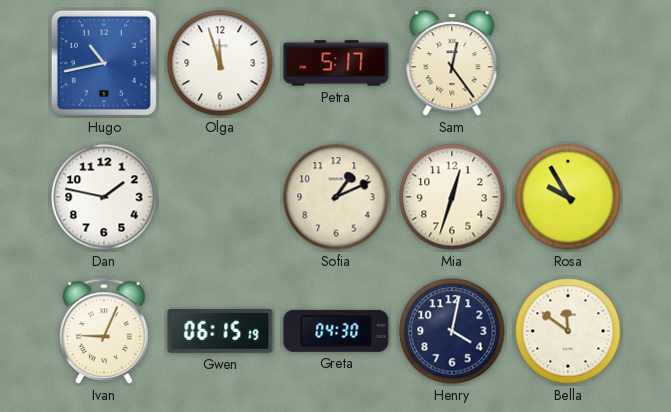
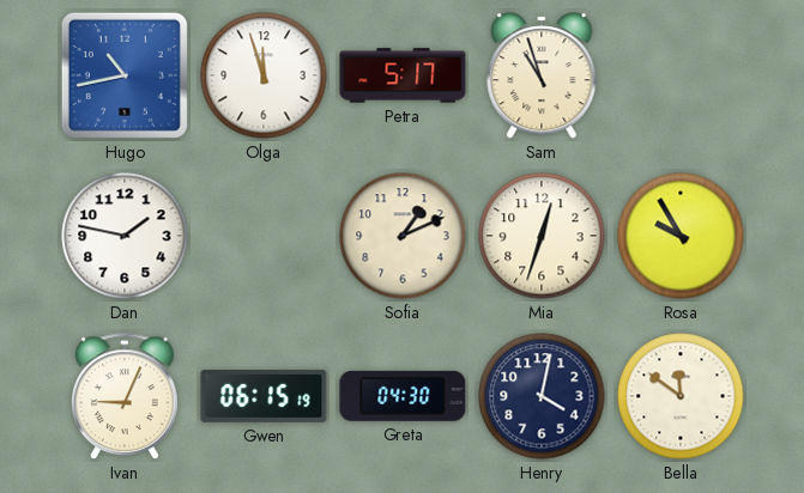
Sam: 12:24 -> 10:57
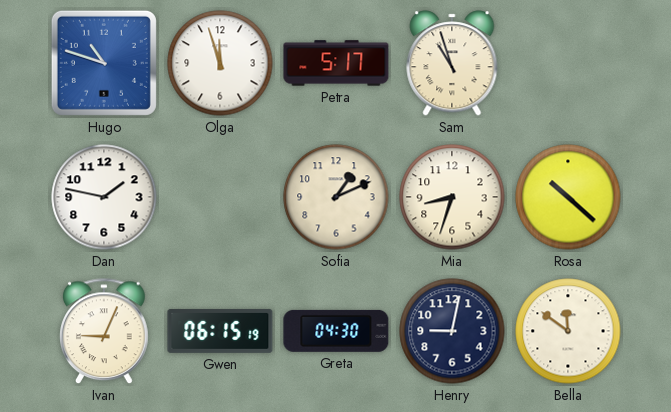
Hugo: 10:43 -> 10:48
Mia: 12:33 -> 8:33
Rosa: 9:55 -> 10:22
Henry: 4:02 -> 9:02
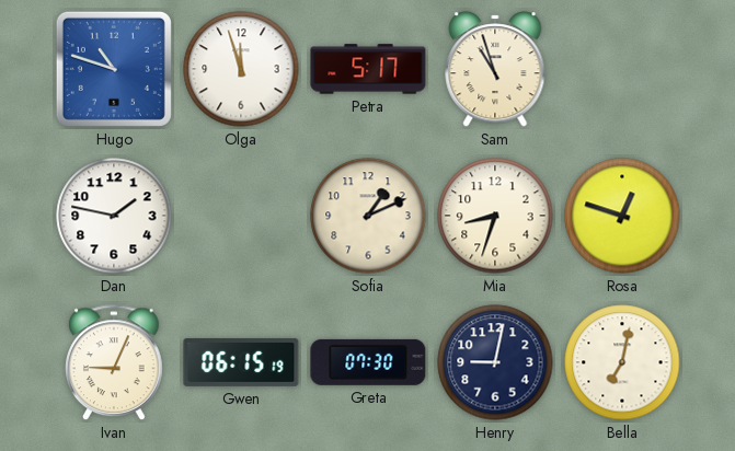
Rosa: 10:22 -> 12:48
Greta: 04:30 -> 07:30
Bella: 11:51 -> 7:02
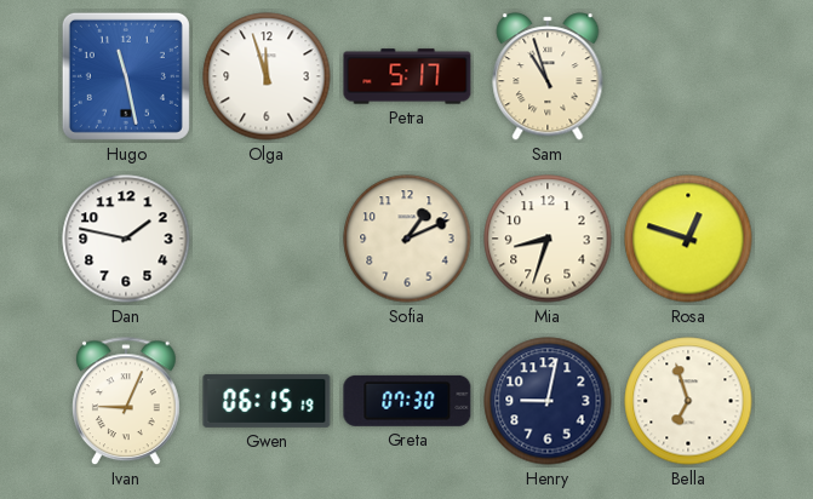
Hugo: 10:48 -> 11:28
Bella: 7:02 -> 6:57
